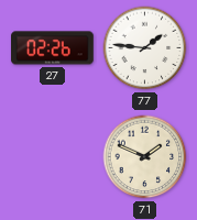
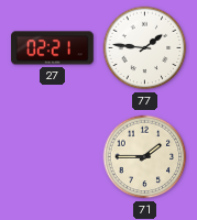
27: 02:26 -> 02:21
71: 1:49 -> 1:45
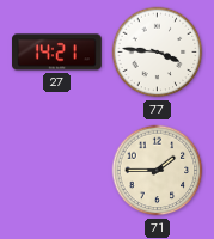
27: 02:21 -> 14:21
77: 1:46 -> 3:46
